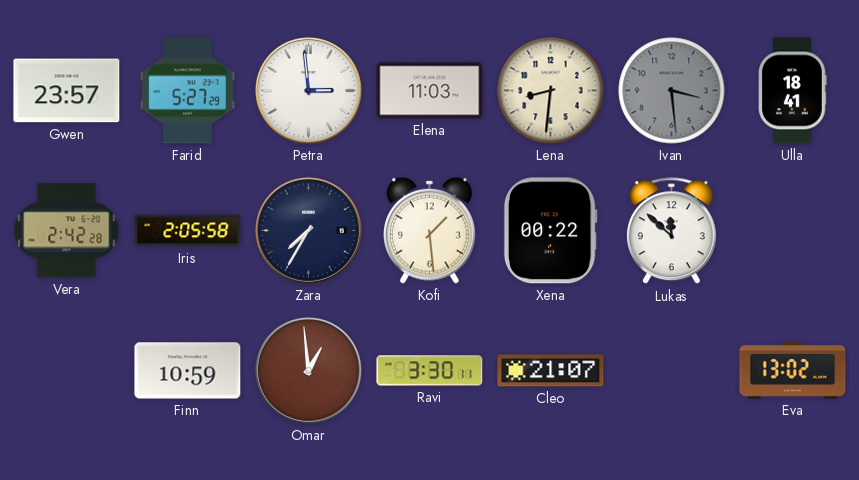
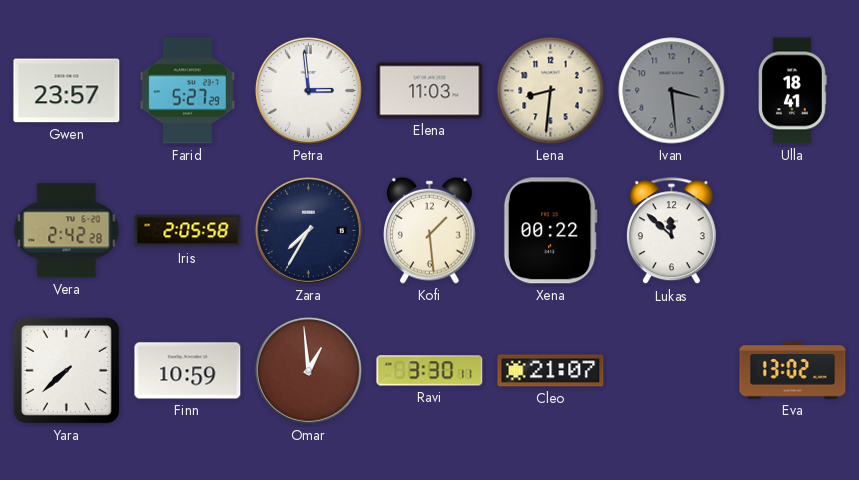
Yara: none -> 7:38
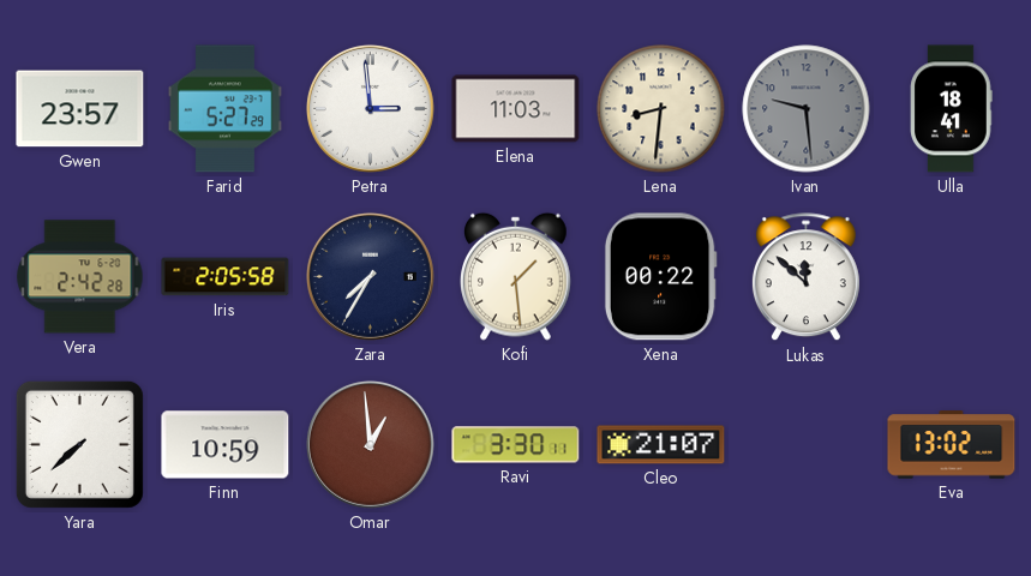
Ivan: 3:29 -> 9:29
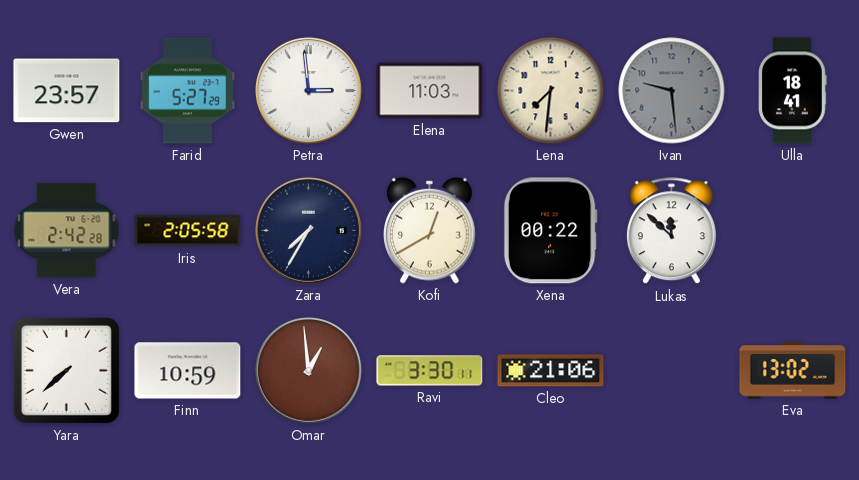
Lena: 8:31 -> 7:31
Kofi: 1:29 -> 12:40
Cleo: 21:07 -> 21:06
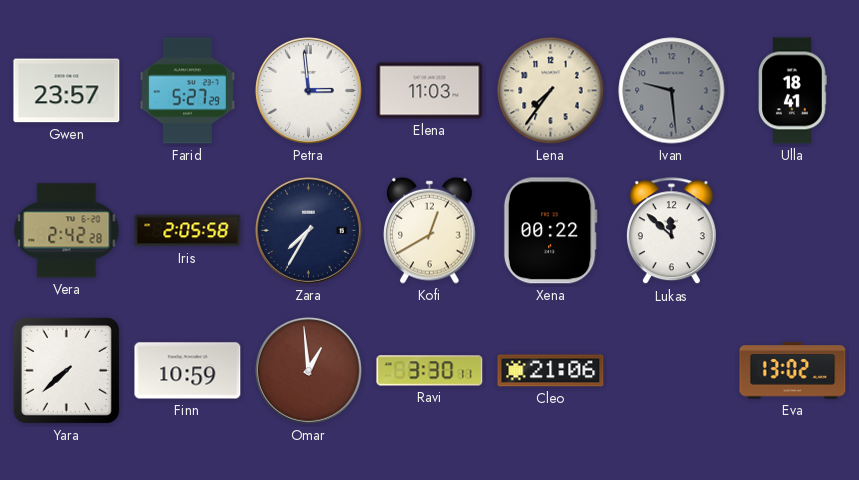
Lena: 7:31 -> 7:36
